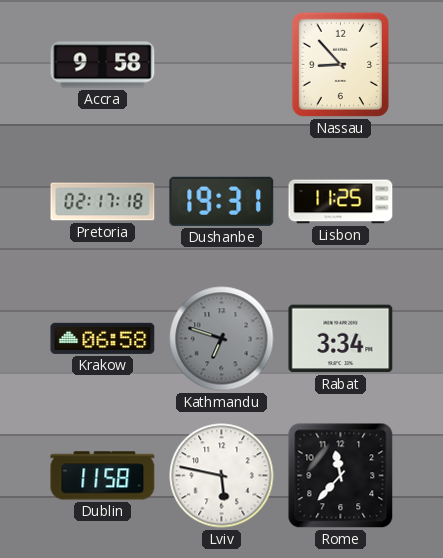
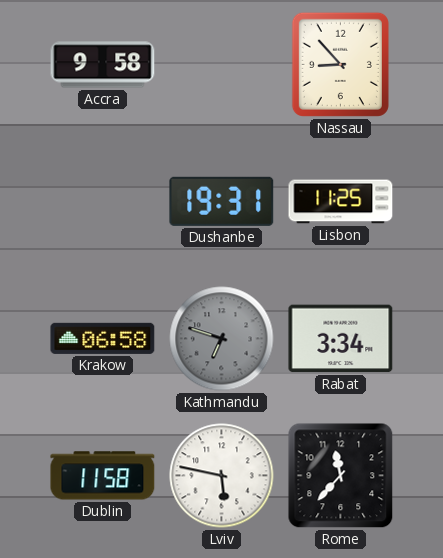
Pretoria: 02:17 -> none
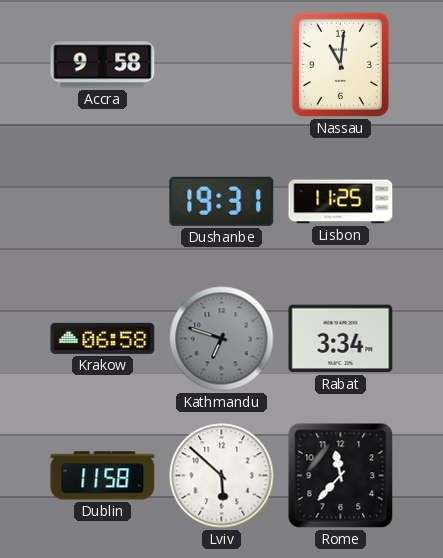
Nassau: 8:53 -> 11:01
Lviv: 5:47 -> 5:52
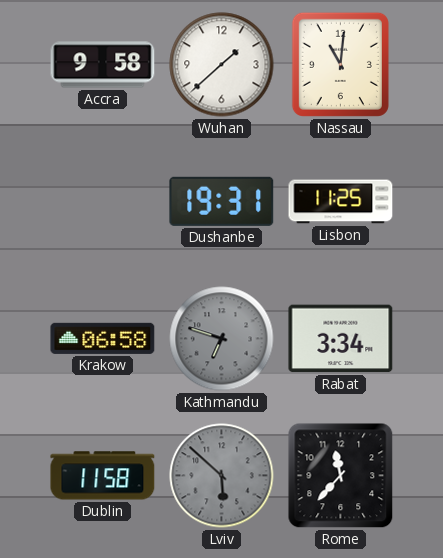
Wuhan: none -> 1:38
Lviv dial: white -> grey
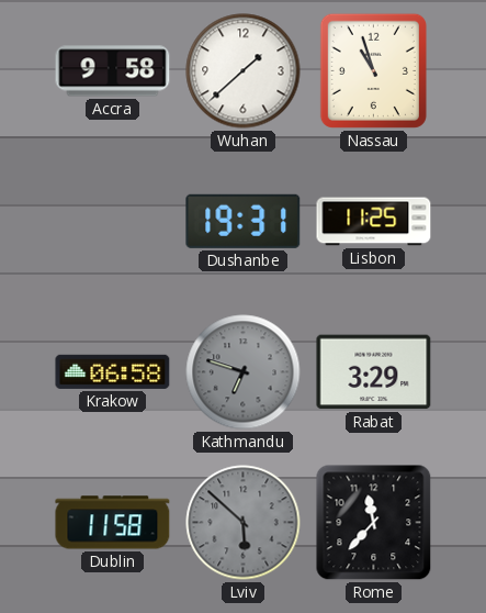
Nassau: 11:01 -> 10:57
Rabat: 3:34 -> 3:29
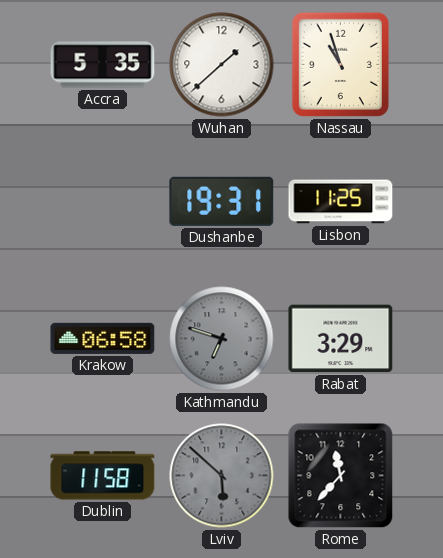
Accra: 9:58 -> 5:35
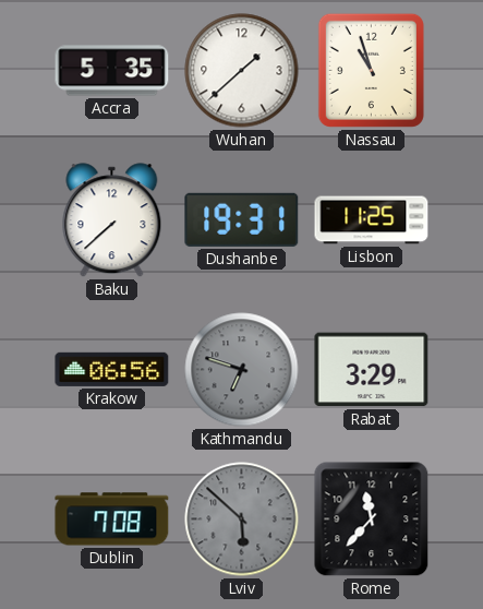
Baku: none -> 7:38
Krakow: 06:58 -> 06:56
Dublin: 11:58 -> 7:08
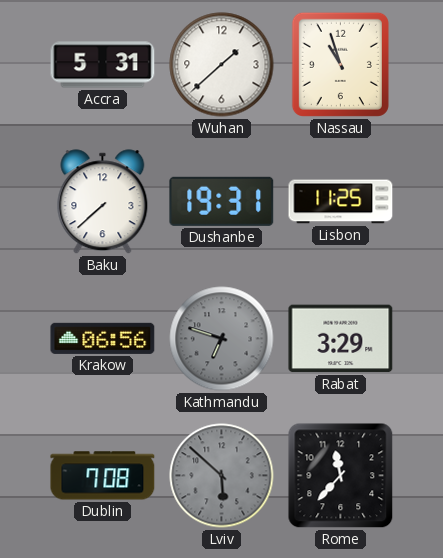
Accra: 5:35 -> 5:31
